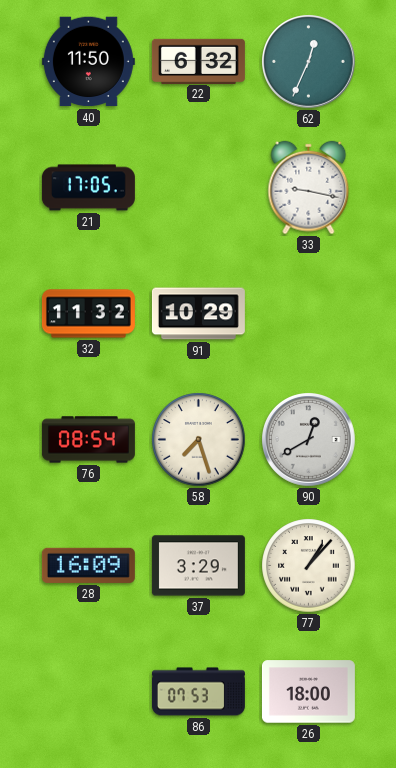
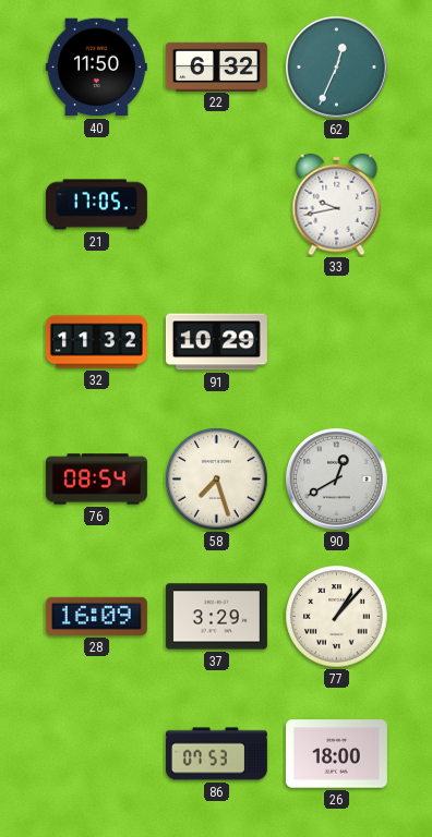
33: 9:17 -> 9:43
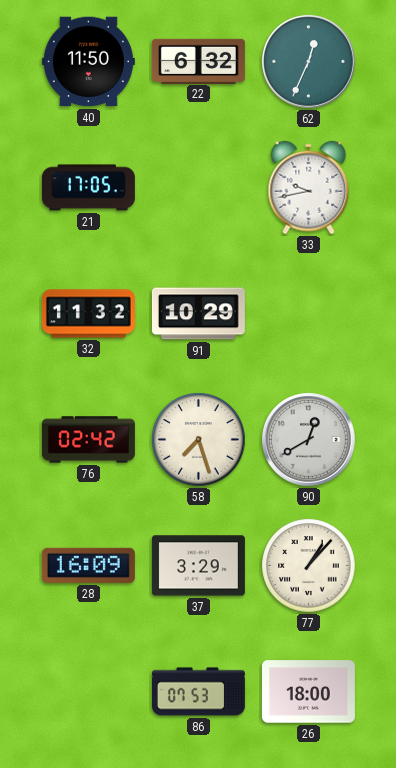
76: 08:54 -> 02:42
